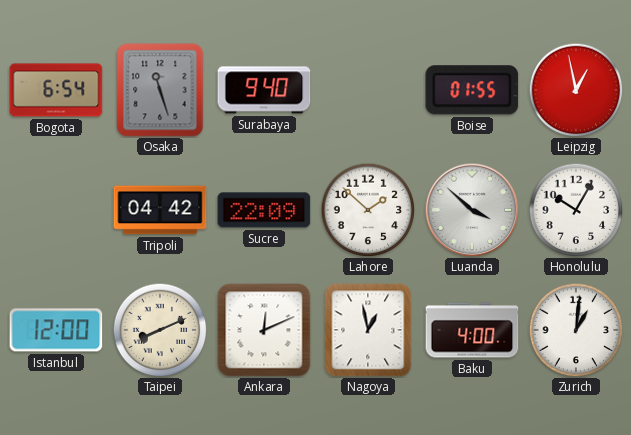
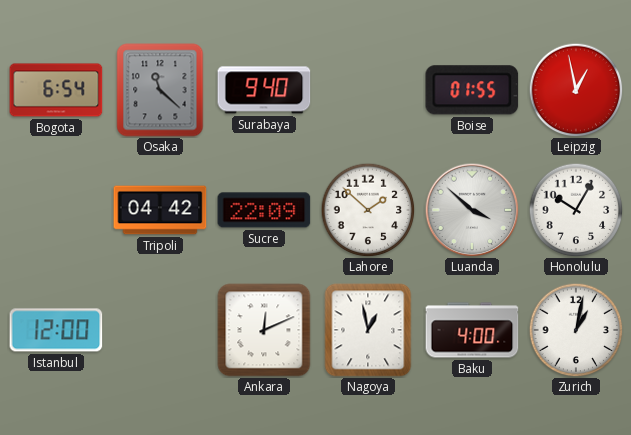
Osaka: 11:27 -> 11:22
Taipei: 8:11 -> none
Zurich: 1:01 -> 1:02
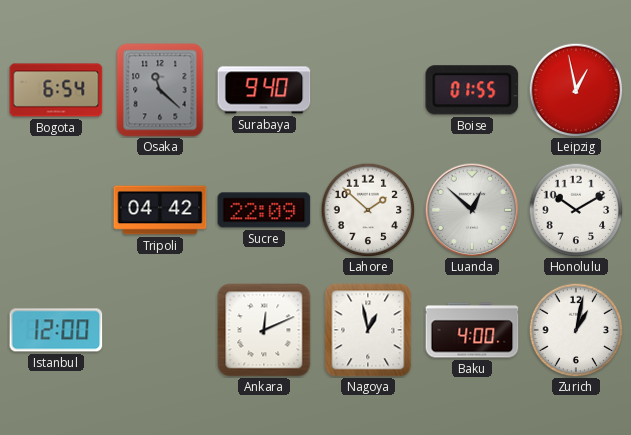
Luanda: 3:52 -> 12:52
Honolulu: 10:05 -> 10:10
